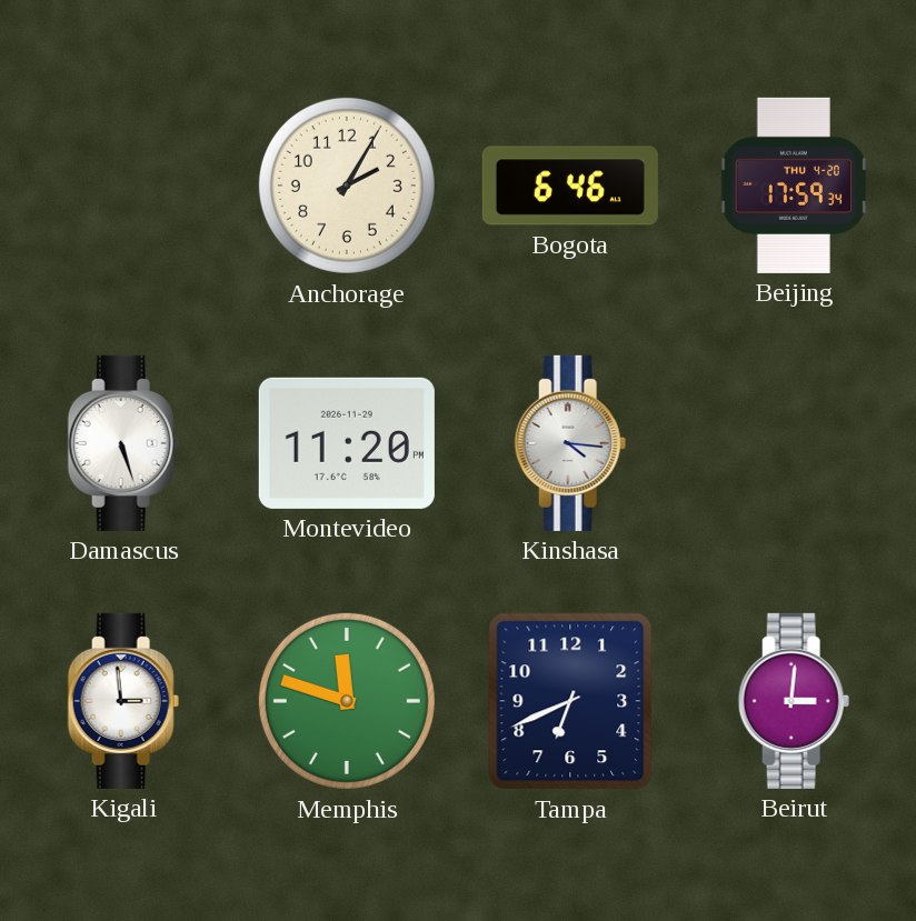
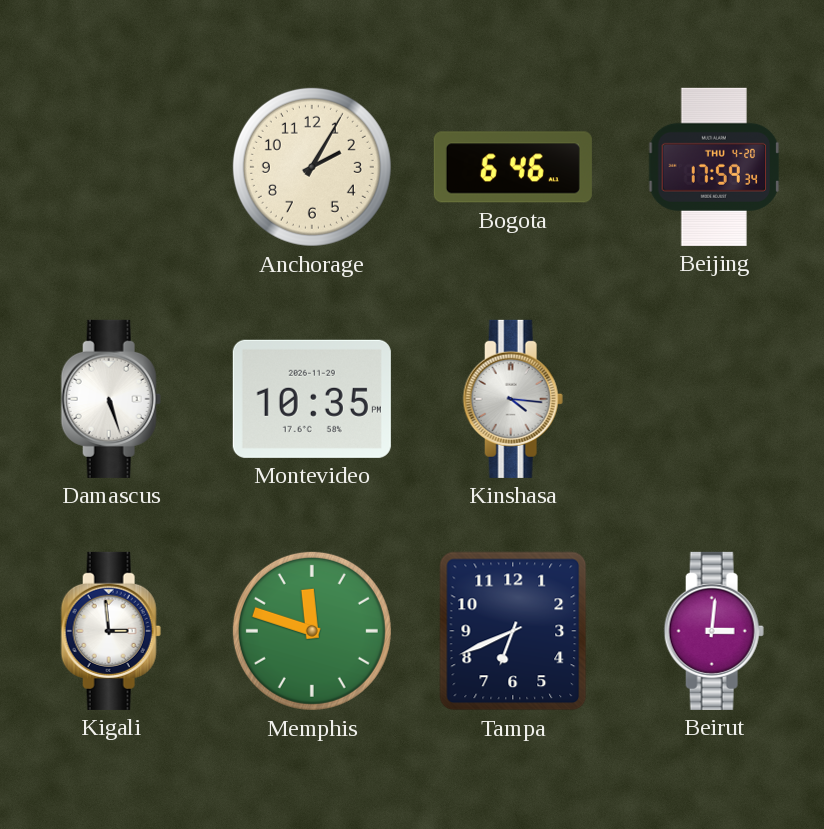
Montevideo: 11:20 -> 10:35
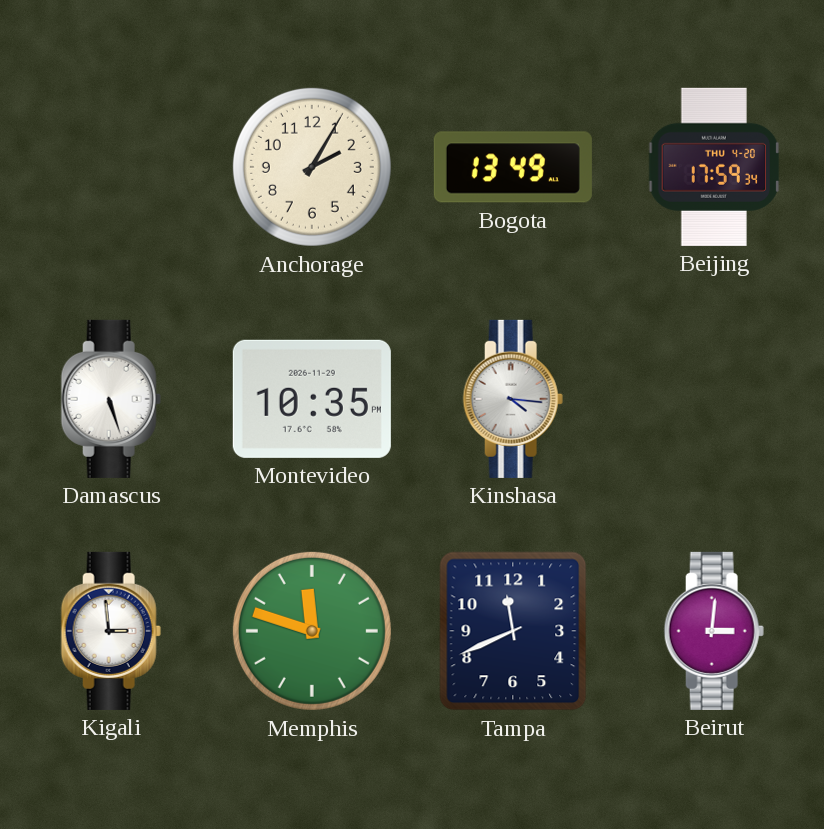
Bogota: 6:46 -> 13:49
Tampa: 6:41 -> 11:41
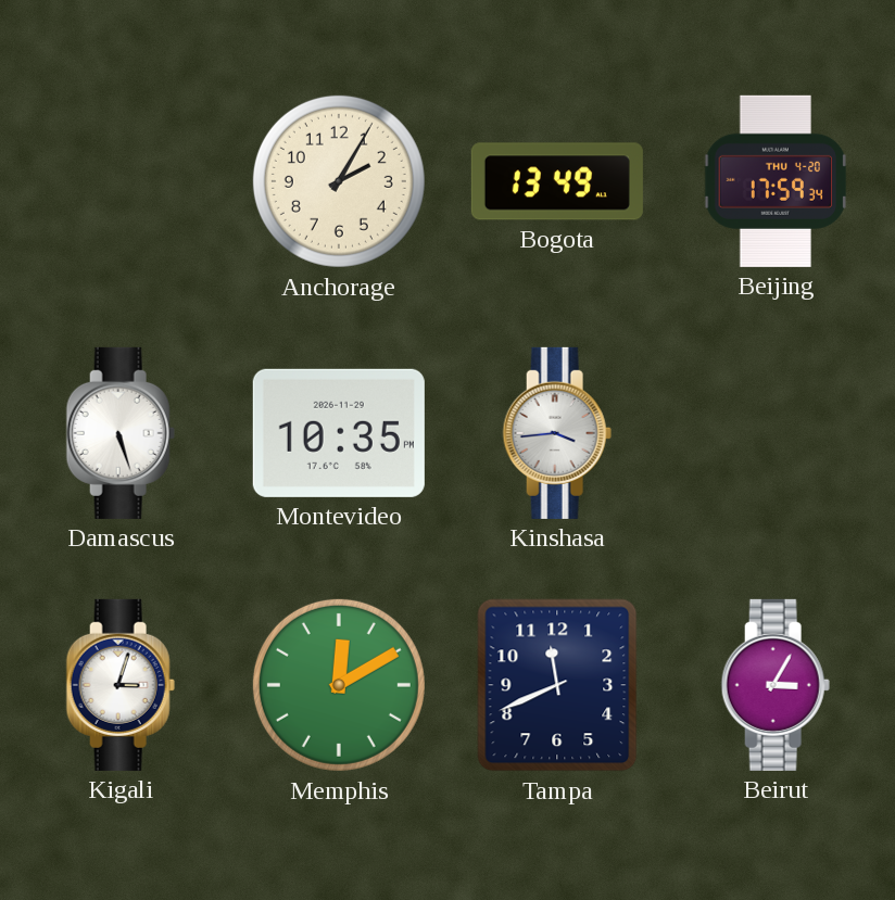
Kinshasa: 4:16 -> 3:44
Kigali: 2:59 -> 3:03
Memphis: 11:48 -> 12:10
Beirut: 3:01 -> 3:05
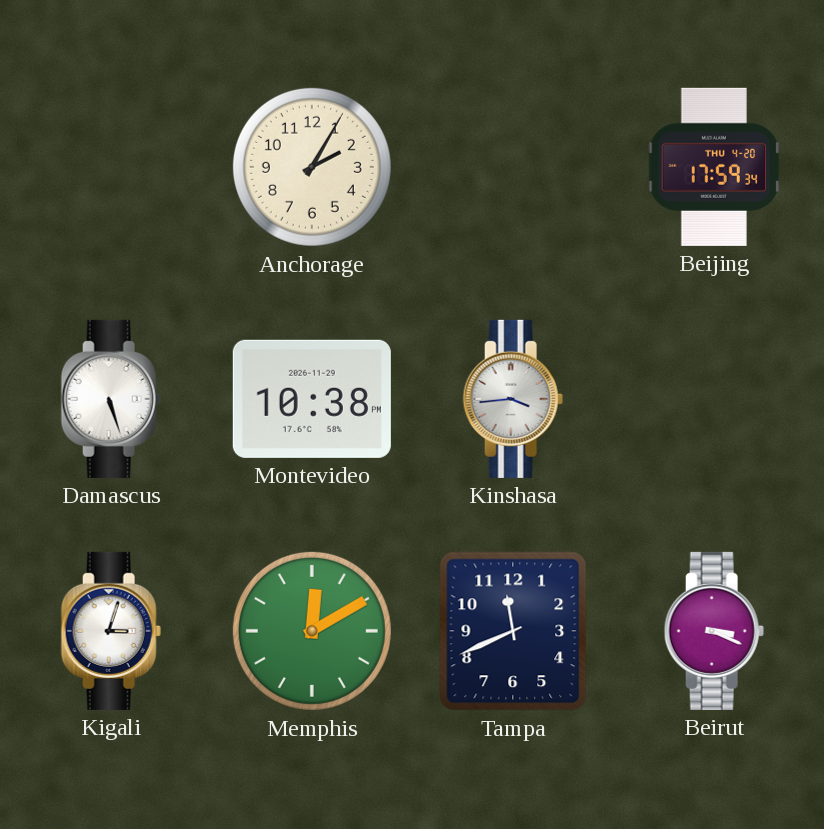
Bogota: 13:49 -> none
Montevideo: 10:35 -> 10:38
Beirut: 3:05 -> 3:19
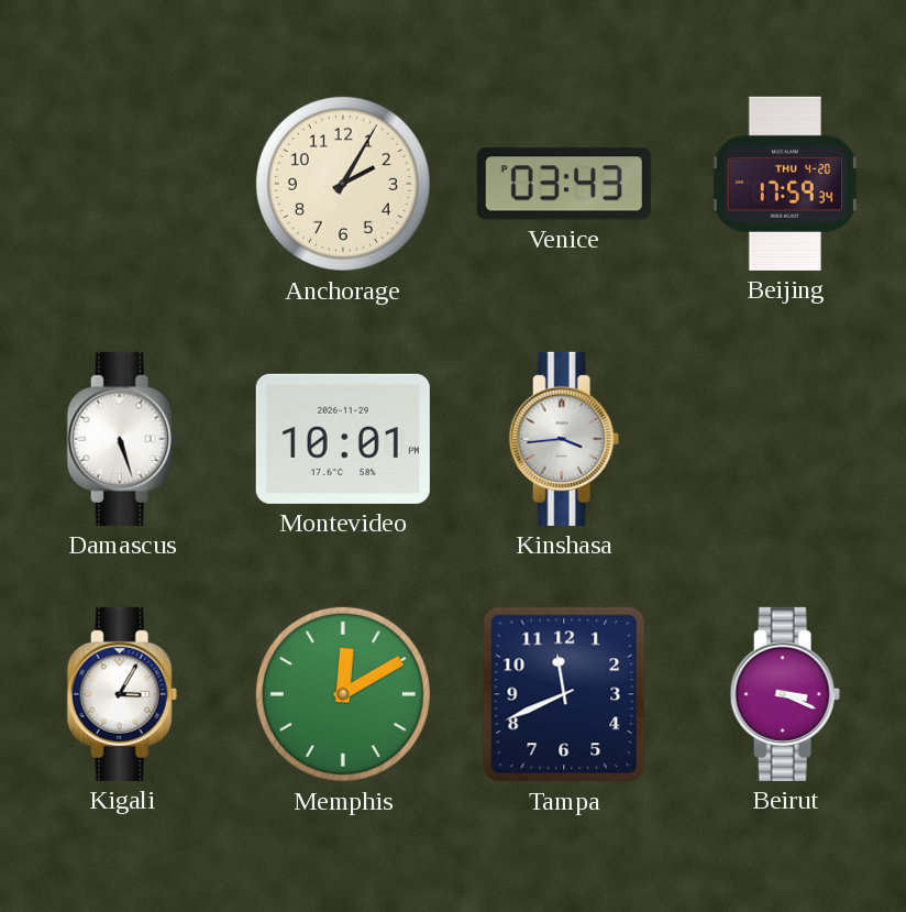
Venice: none -> 03:43
Montevideo: 10:38 -> 10:01
Kigali: 3:03 -> 3:05
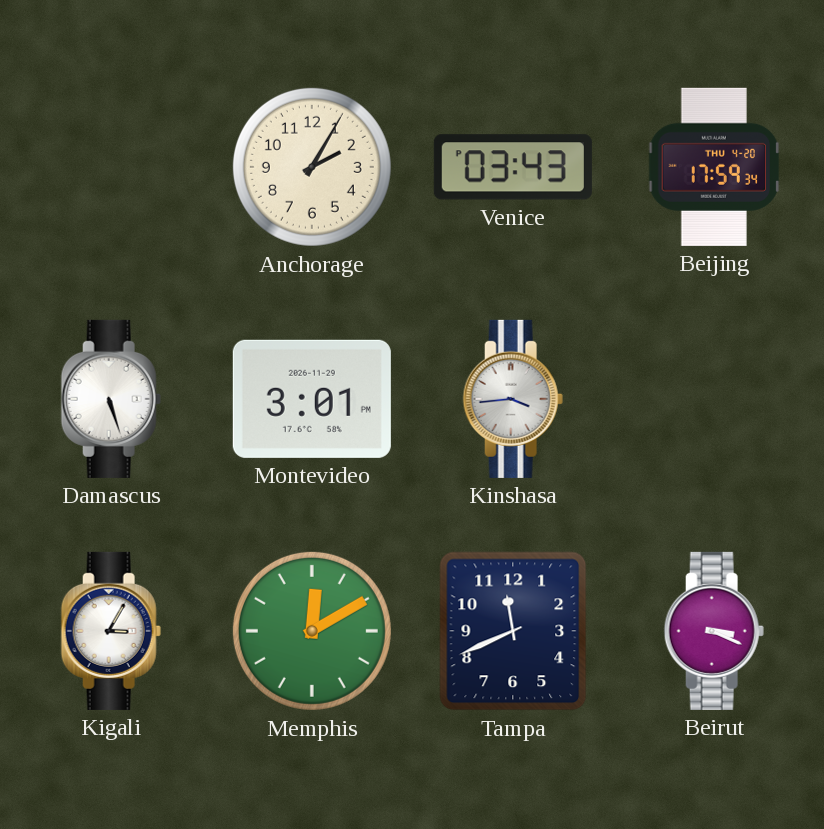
Montevideo: 10:01 -> 3:01
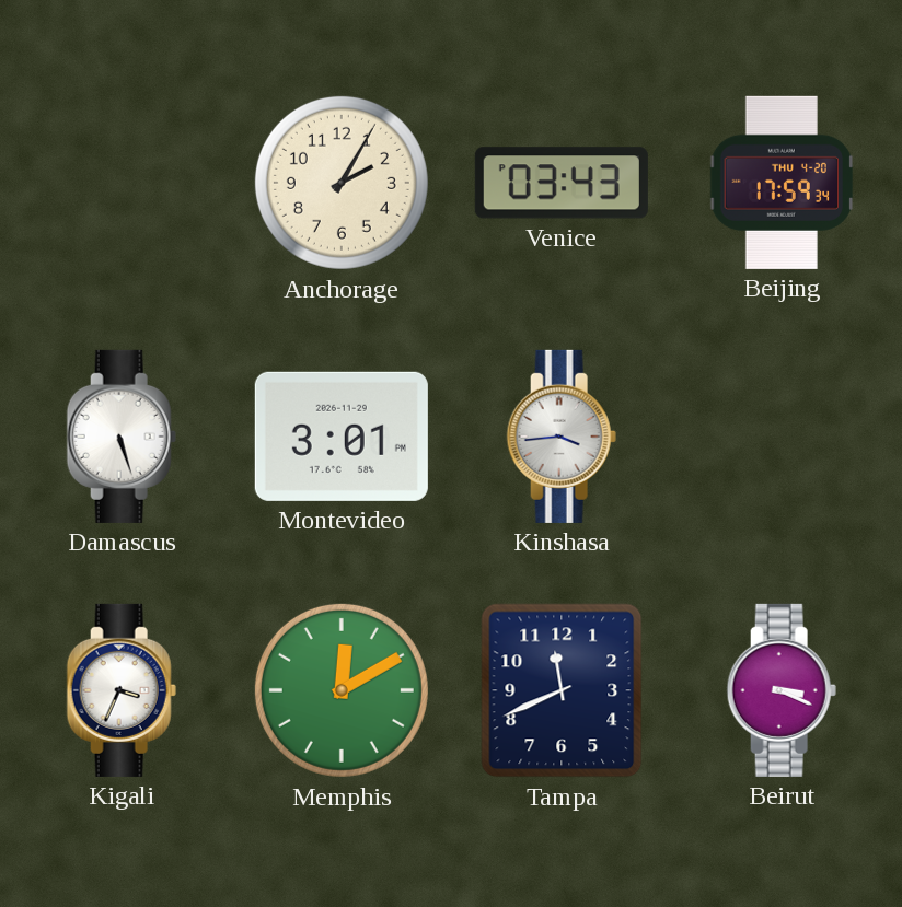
Kigali: 3:05 -> 3:34
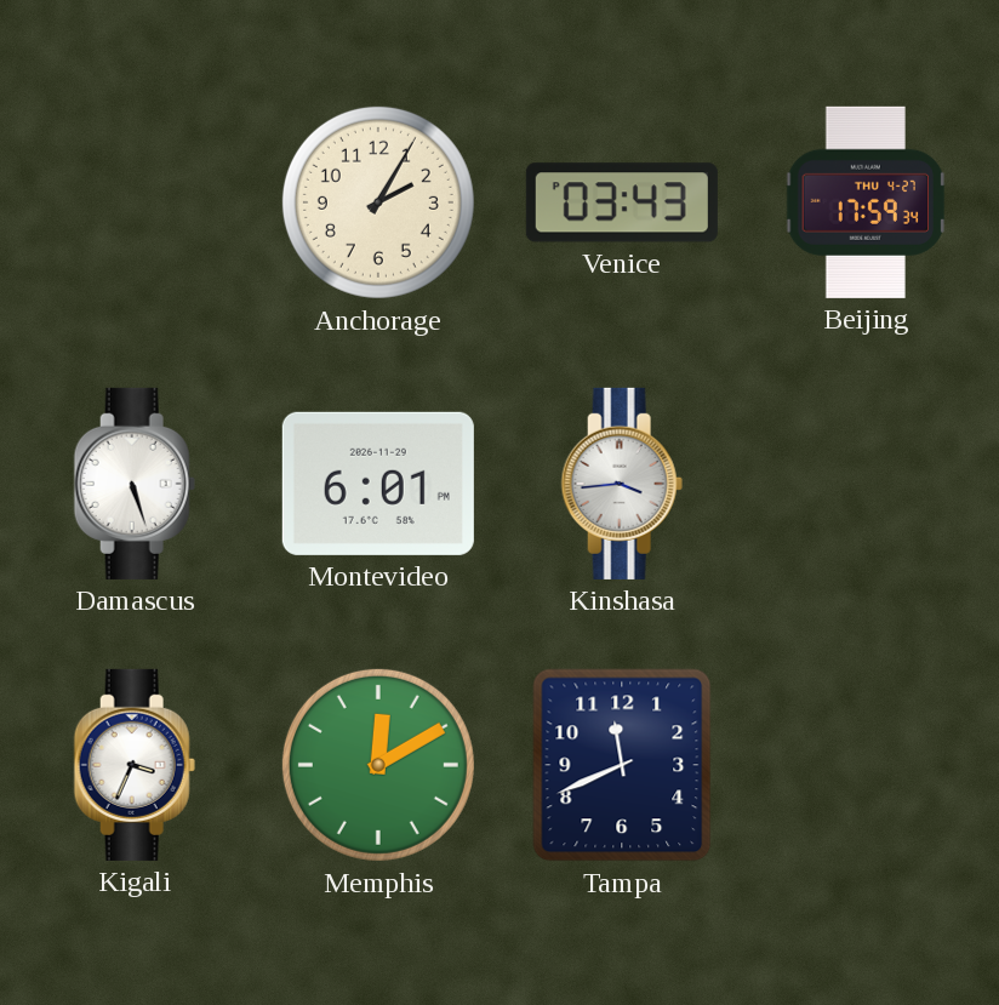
Beijing date: THU 4-20 -> THU 4-27
Montevideo: 3:01 -> 6:01
Beirut: 3:19 -> none
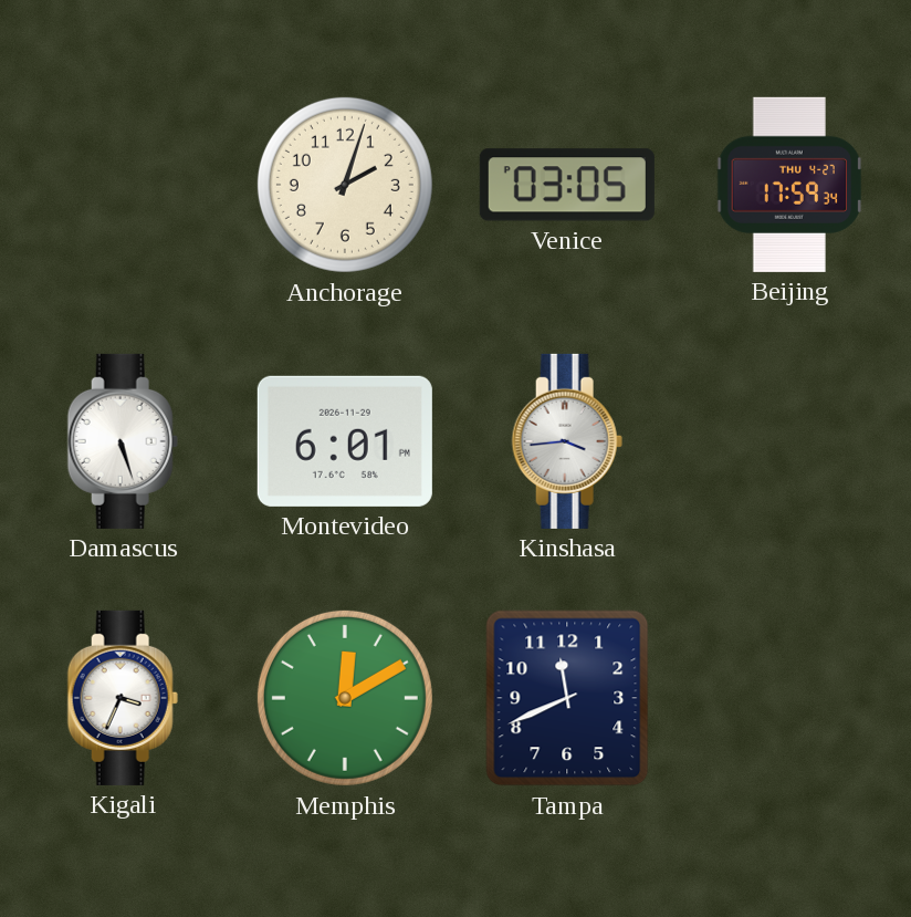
Anchorage: 2:05 -> 2:03
Venice: 03:43 -> 03:05
